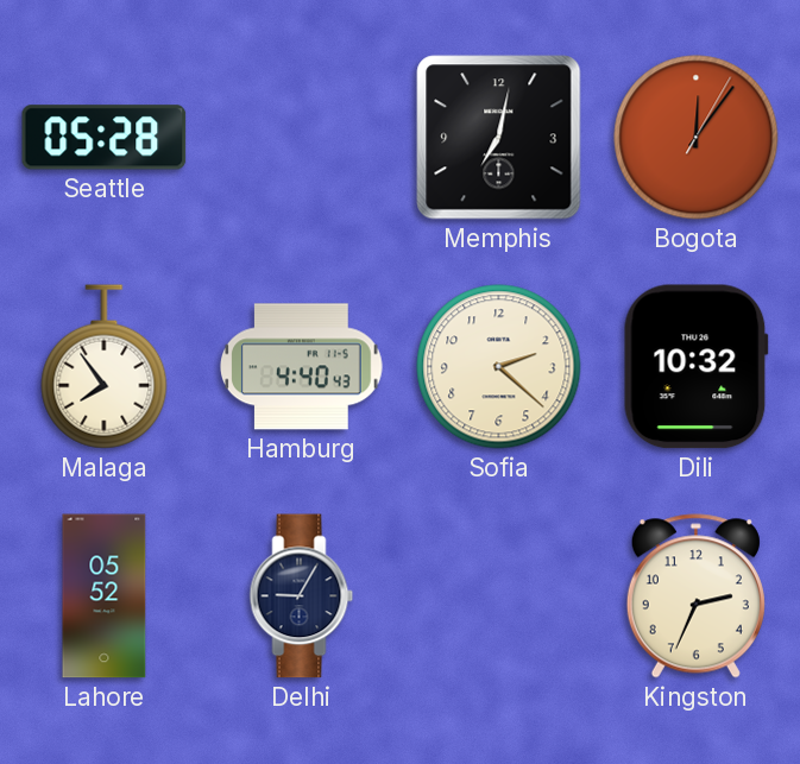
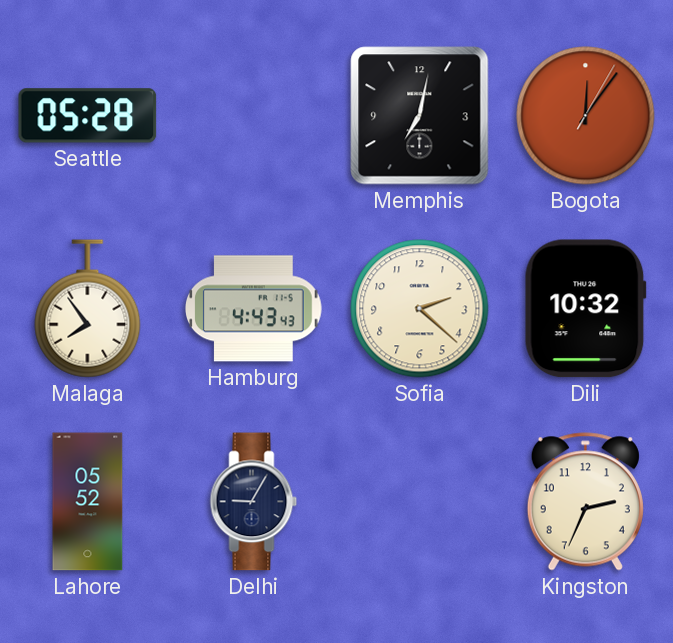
Hamburg: 4:40 -> 4:43
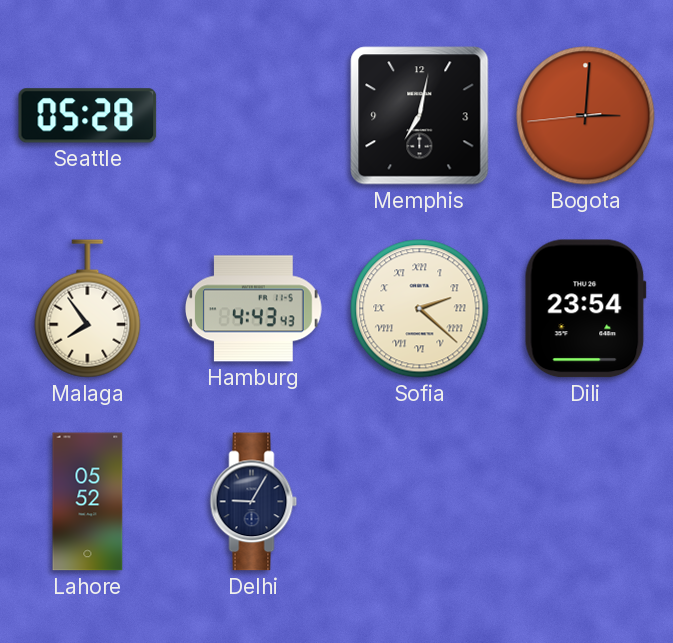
Bogota: 12:06 -> 3:00
Sofia numerals: Arabic -> Roman
Dili: 10:32 -> 23:54
Kingston: 2:34 -> none
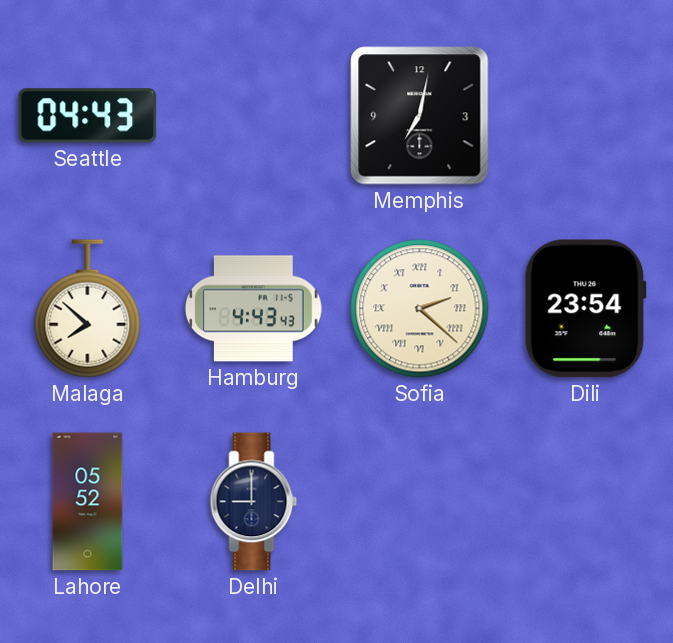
Seattle: 05:28 -> 04:43
Bogota: 3:00 -> none
Malaga: 7:54 -> 7:52
Delhi: 9:05 -> 9:00
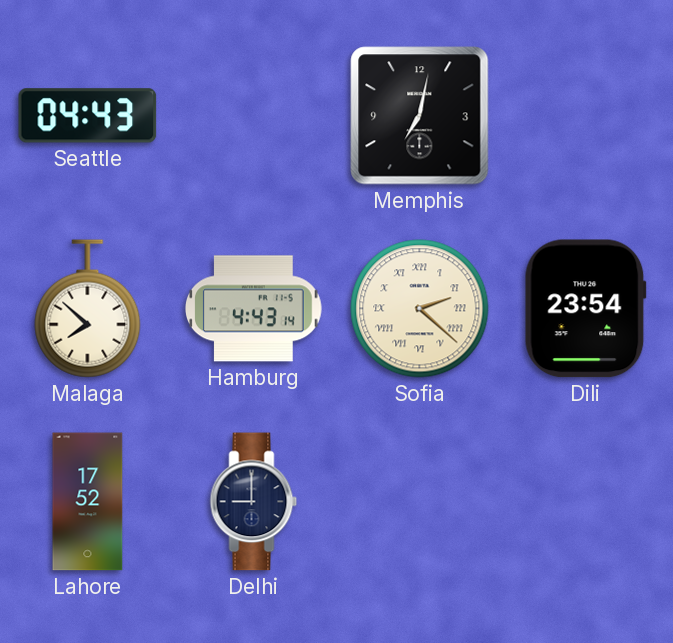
Hamburg: 4:43:43 -> 4:43:14
Lahore: 05:52 -> 17:52
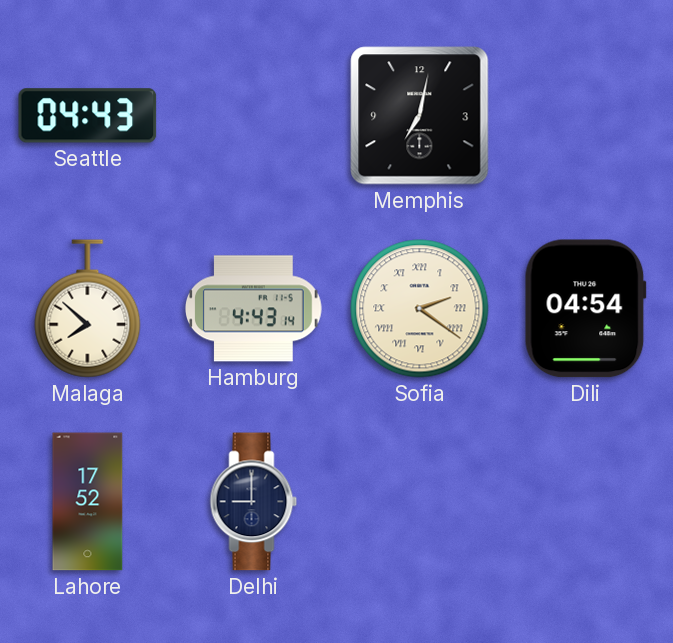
Sofia: 2:22 -> 2:21
Dili: 23:54 -> 04:54
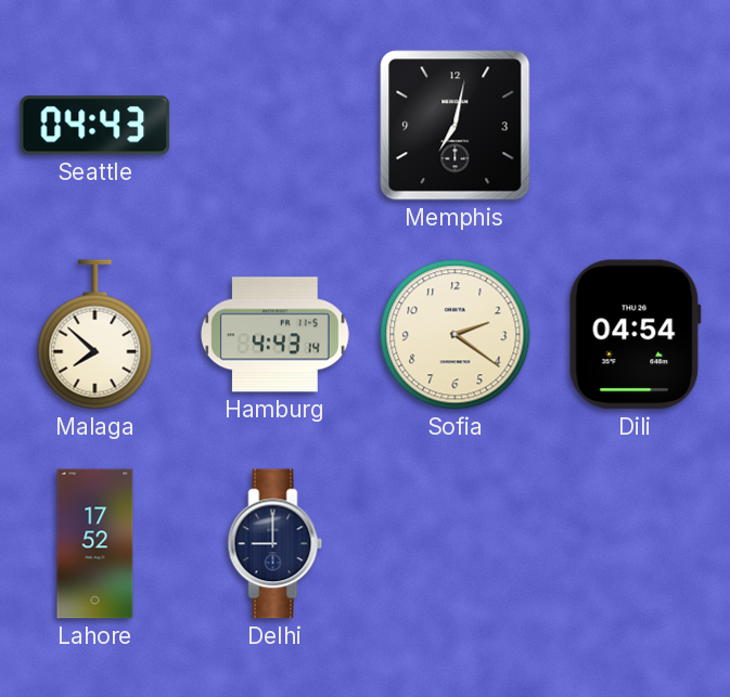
Sofia numerals: Roman -> Arabic
